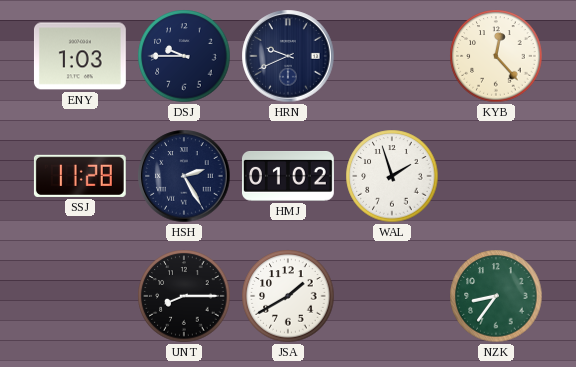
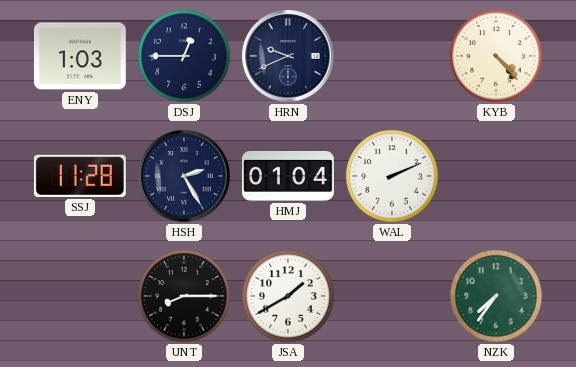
DSJ: 9:45 -> 12:45
KYB: 12:23 -> 4:23
HMJ: 01:02 -> 01:04
WAL: 1:57 -> 2:11
NZK: 8:36 -> 7:36
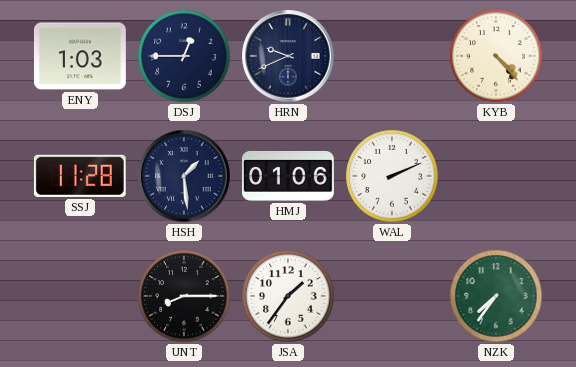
HSH: 2:25 -> 1:29
HMJ: 01:04 -> 01:06
JSA: 1:40 -> 1:36
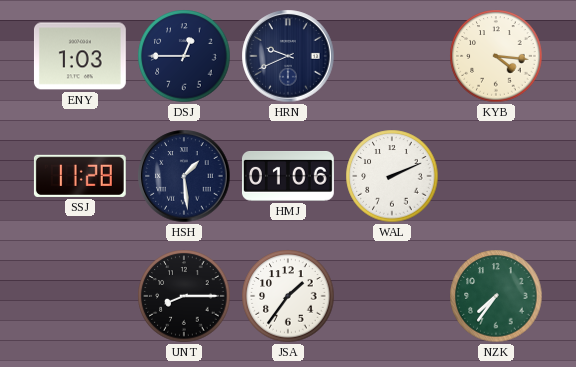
KYB: 4:23 -> 4:16
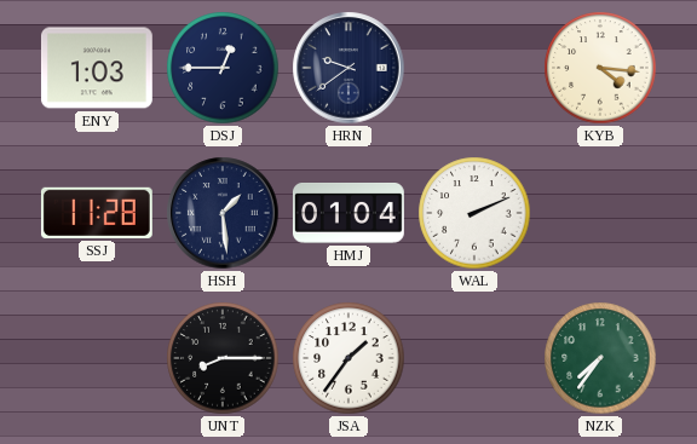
HRN: 9:41 -> 9:39
HMJ: 01:06 -> 01:04
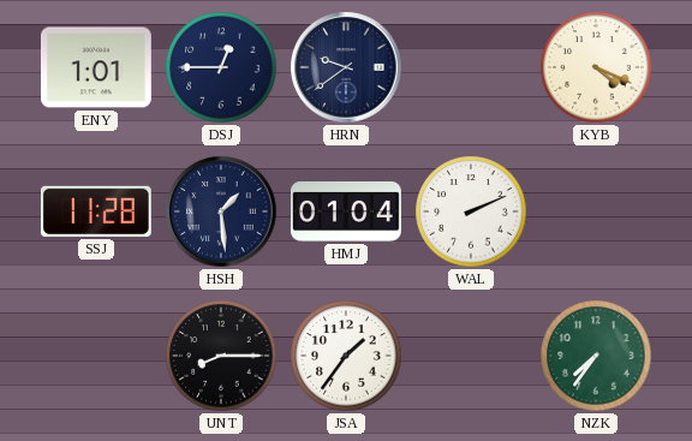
ENY: 1:03 -> 1:01
KYB: 4:16 -> 4:19
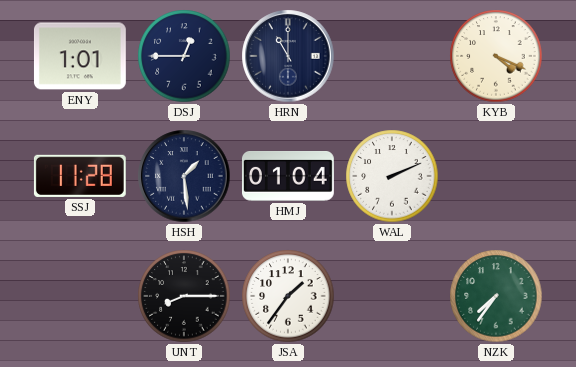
HRN: 9:39 -> 11:00
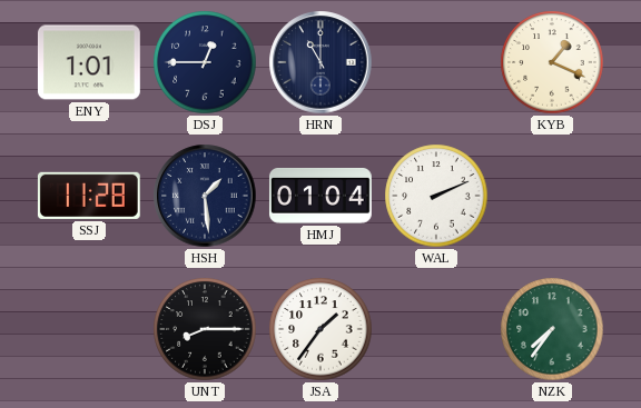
KYB: 4:19 -> 1:19
